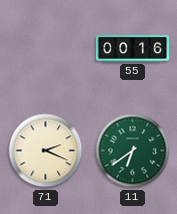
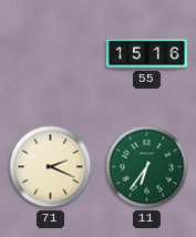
55: 00:16 -> 15:16
11: 6:39 -> 6:36
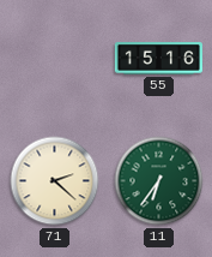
71: 2:19 -> 2:22
